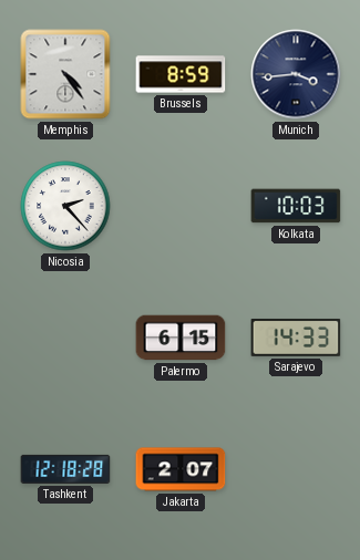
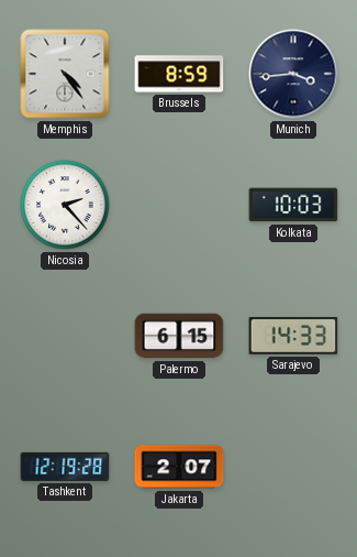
Tashkent: 12:18 -> 12:19
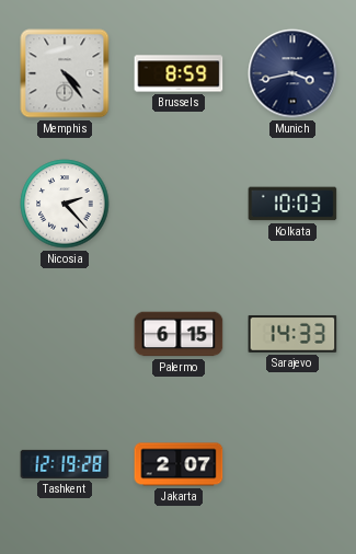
Munich: 3:44 -> 3:43
